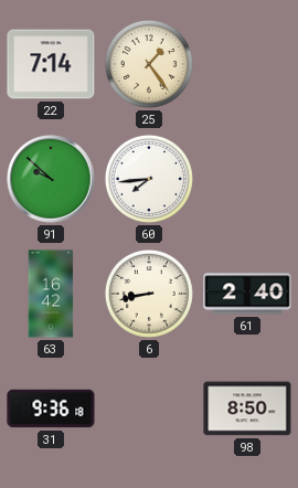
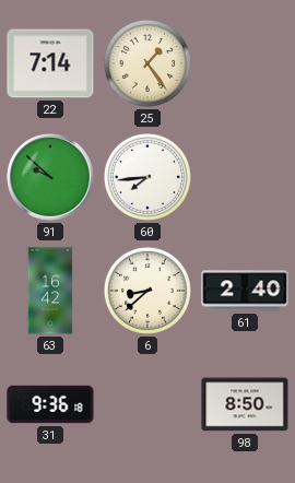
6: 8:43 -> 8:38
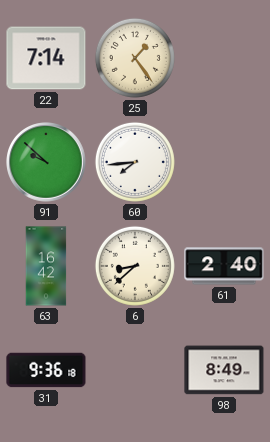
98: 8:50 -> 8:49
